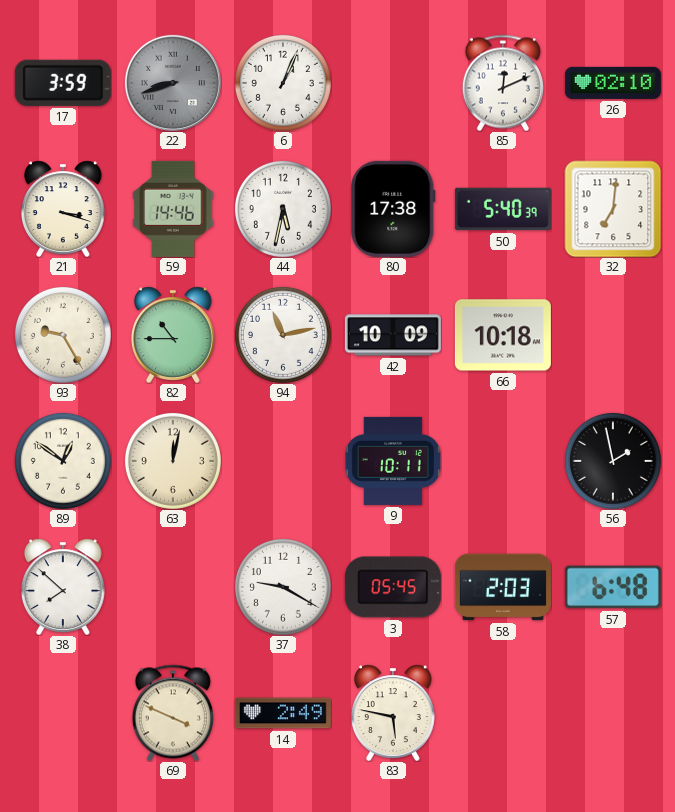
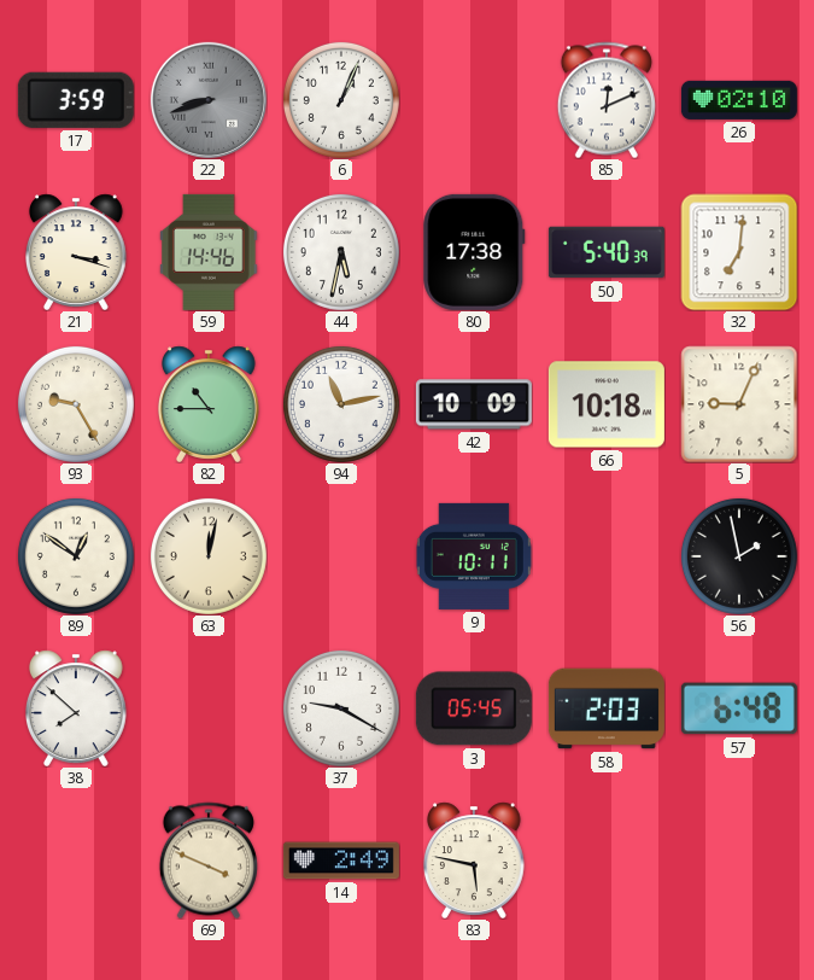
5: none -> 9:04
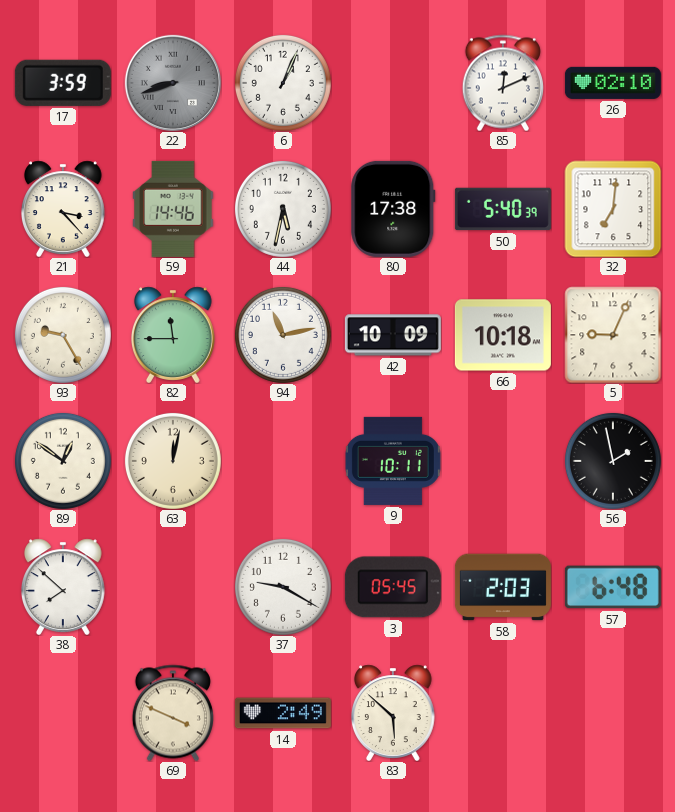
21: 3:18 -> 3:23
82: 10:45 -> 11:45
83: 5:47 -> 5:52
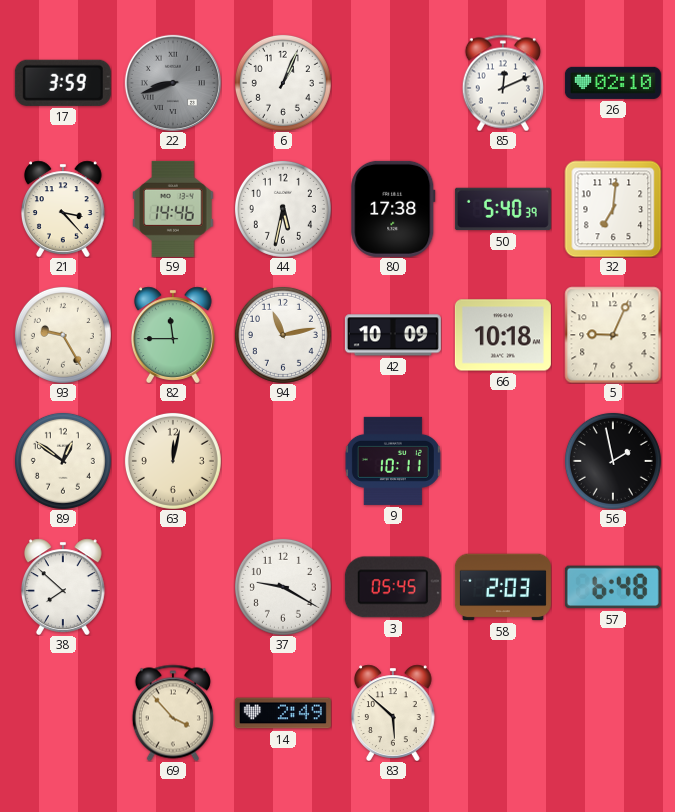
69: 3:49 -> 3:53
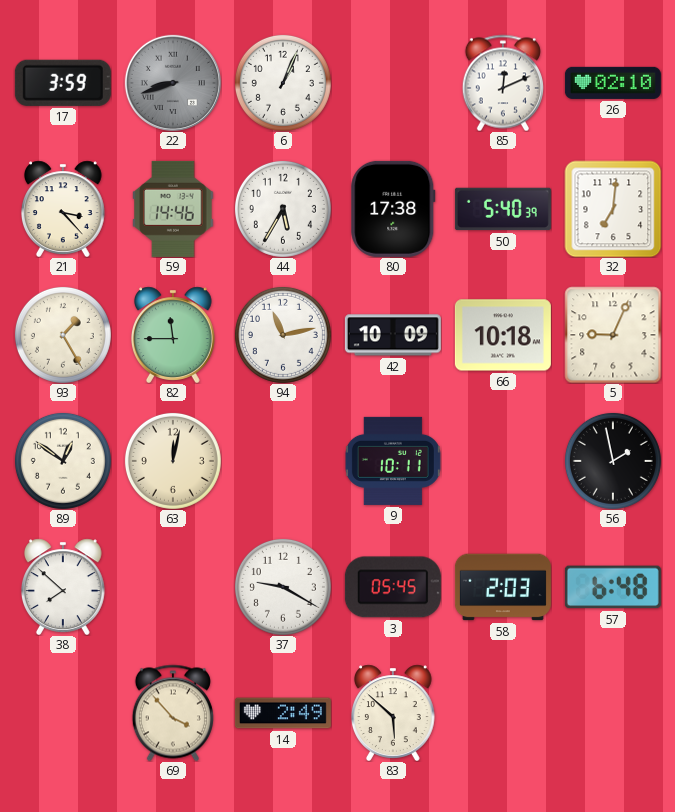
44: 5:32 -> 5:35
93: 9:25 -> 1:25
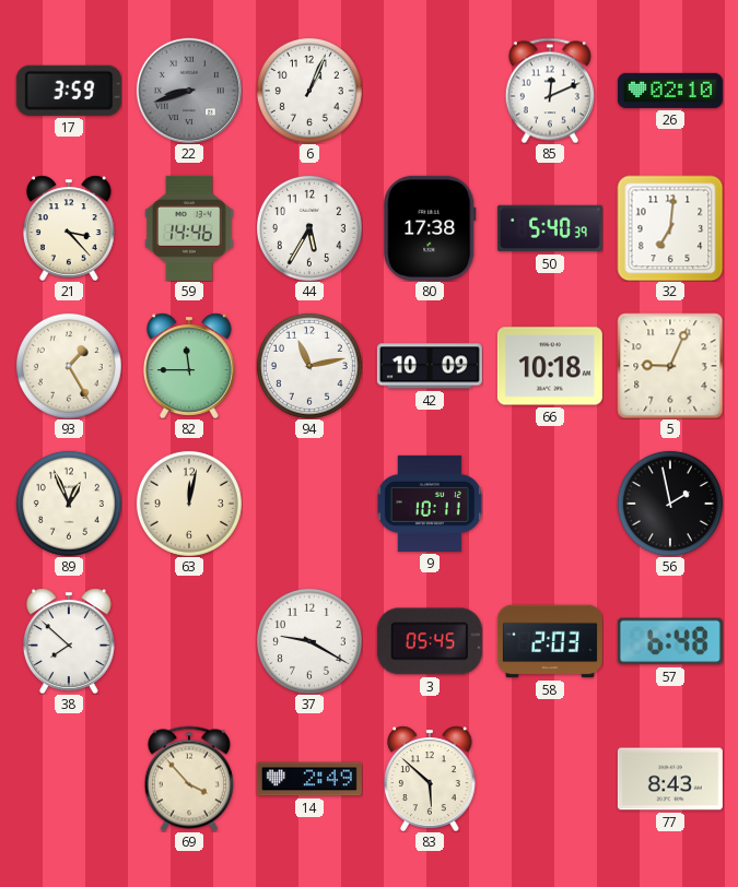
89: 12:51 -> 12:56
77: none -> 8:43
